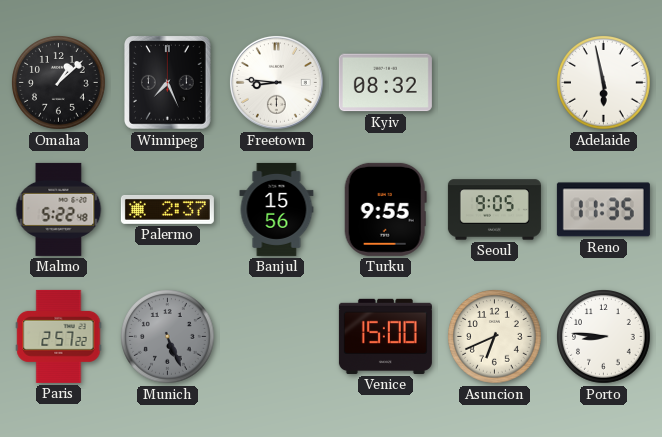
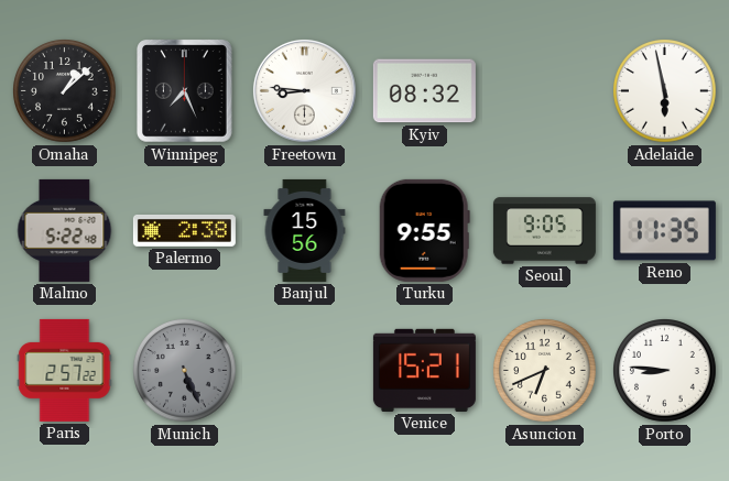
Palermo: 2:37 -> 2:38
Venice: 15:00 -> 15:21
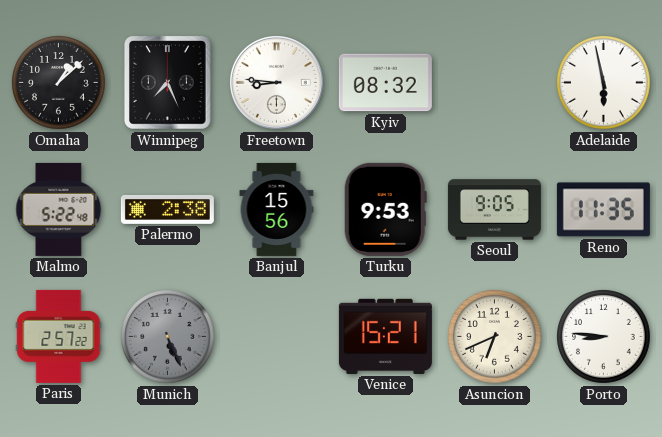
Turku: 9:55 -> 9:53
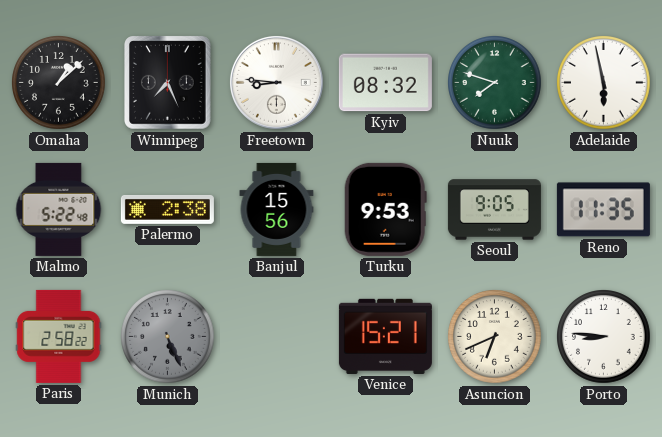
Nuuk: none -> 7:48
Paris: 2:57 -> 2:58
